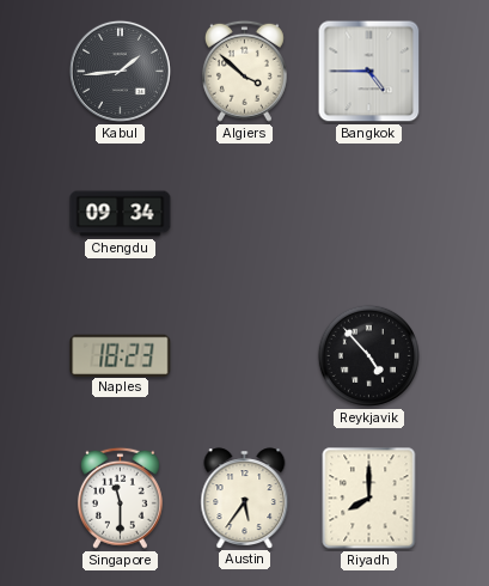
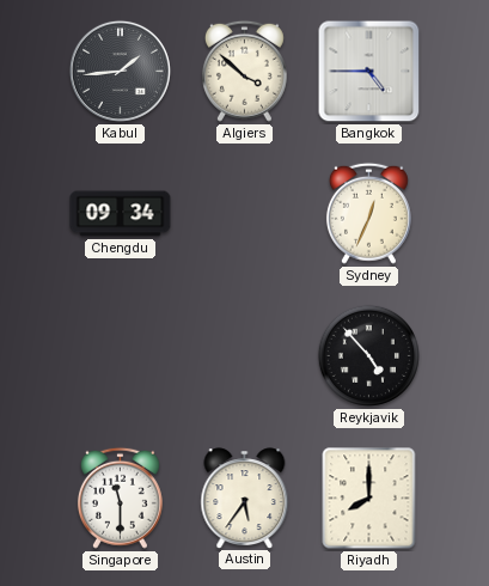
Sydney: none -> 12:34
Naples: 18:23 -> none
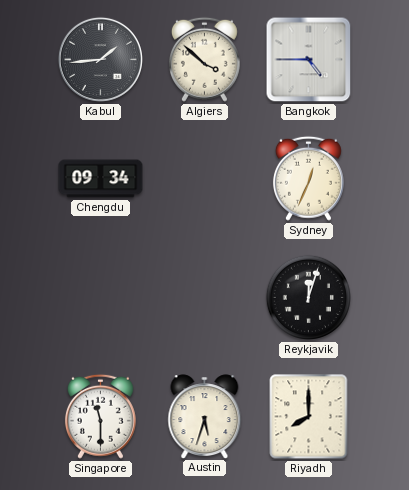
Reykjavik: 4:53 -> 12:03
Austin: 5:36 -> 5:33
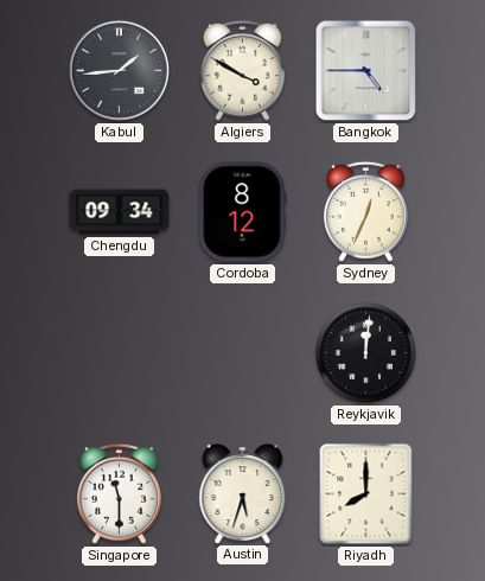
Algiers: 3:52 -> 3:50
Cordoba: none -> 8:12
Reykjavik: 12:03 -> 12:01
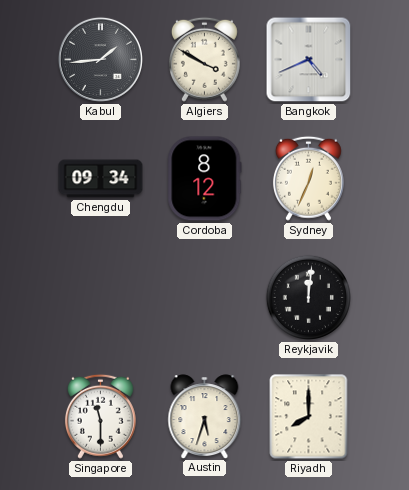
Bangkok: 4:45 -> 4:41
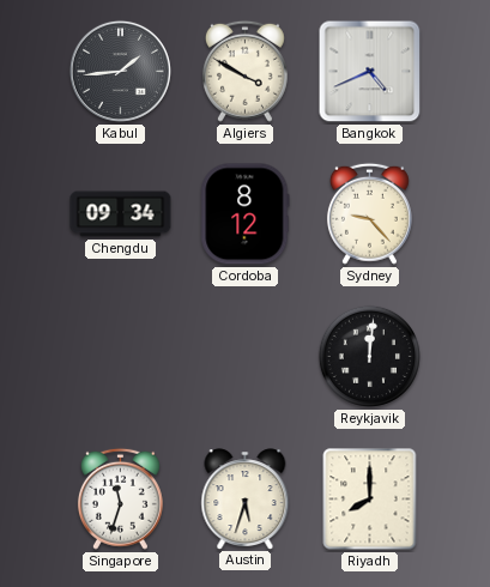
Sydney: 12:34 -> 9:23
Singapore: 11:30 -> 11:33
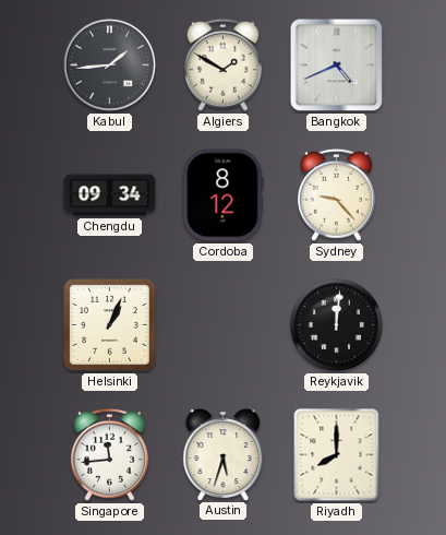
Algiers: 3:50 -> 1:50
Helsinki: none -> 1:04
Singapore: 11:33 -> 11:44
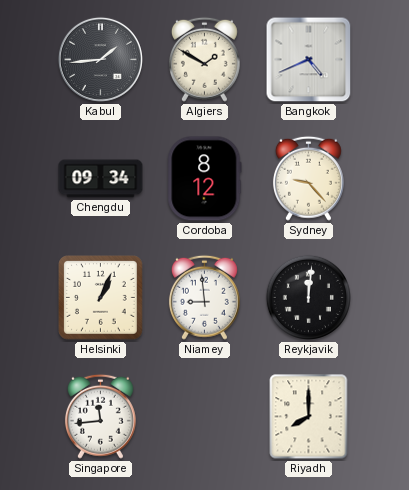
Niamey: none -> 8:59
Austin: 5:33 -> none
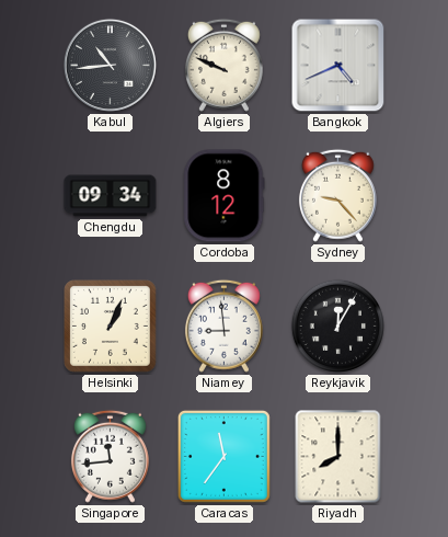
Kabul: 1:44 -> 10:44
Algiers: 1:50 -> 9:49
Reykjavik: 12:01 -> 12:05
Caracas: none -> 11:36
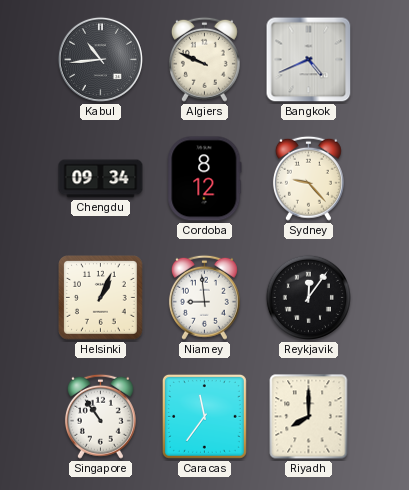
Reykjavik: 12:05 -> 12:06
Singapore: 11:44 -> 10:54
